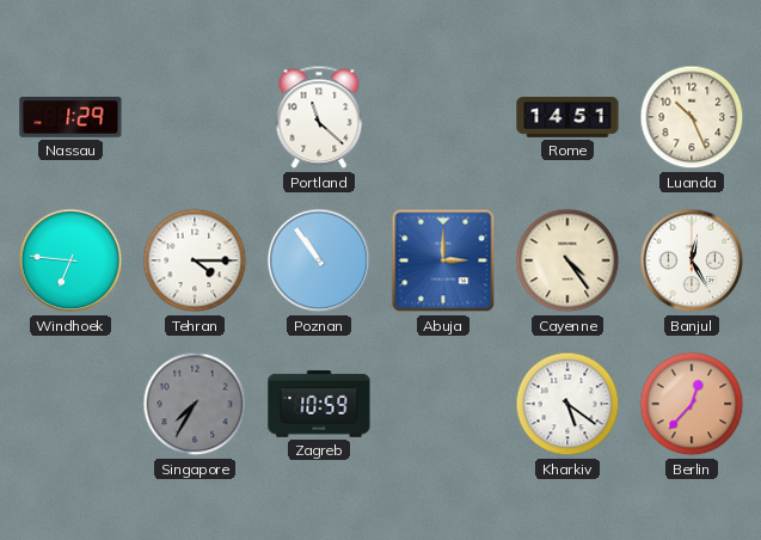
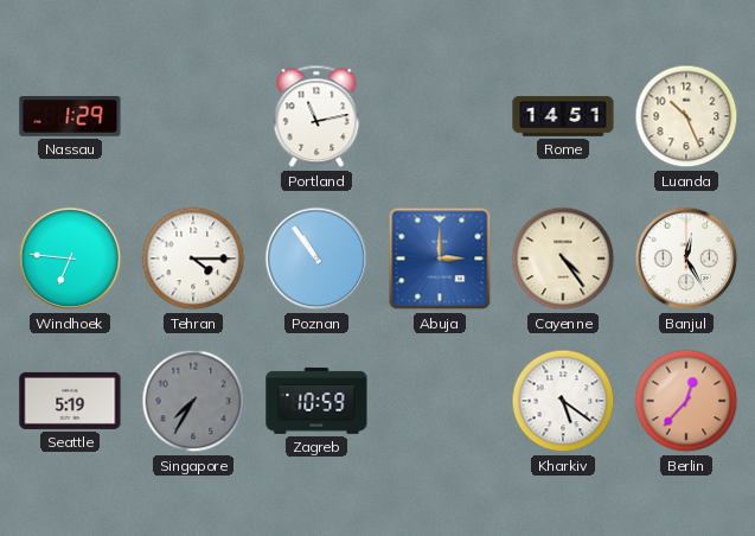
Portland: 11:22 -> 11:13
Seattle: none -> 5:19
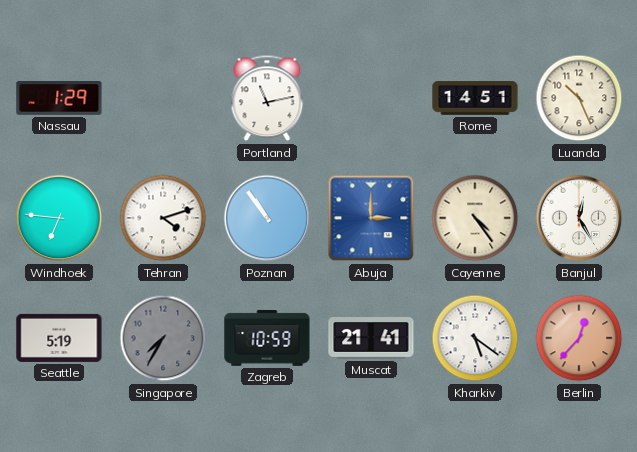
Tehran: 4:15 -> 4:12
Muscat: none -> 21:41
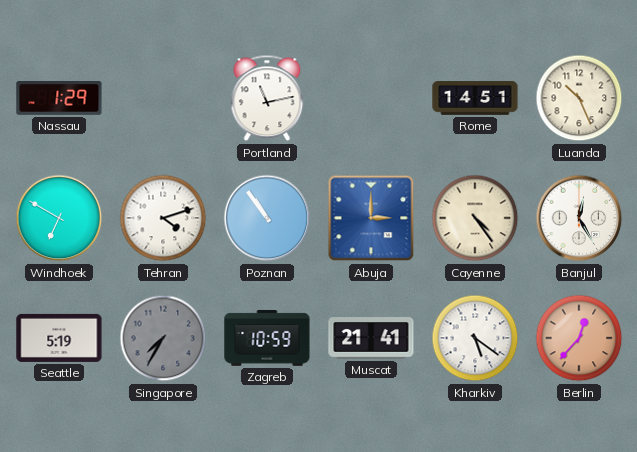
Windhoek: 6:46 -> 6:50
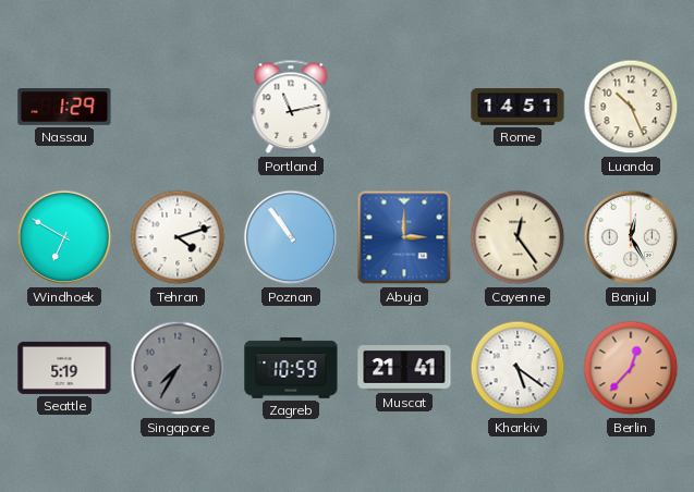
Cayenne: 4:24 -> 12:24
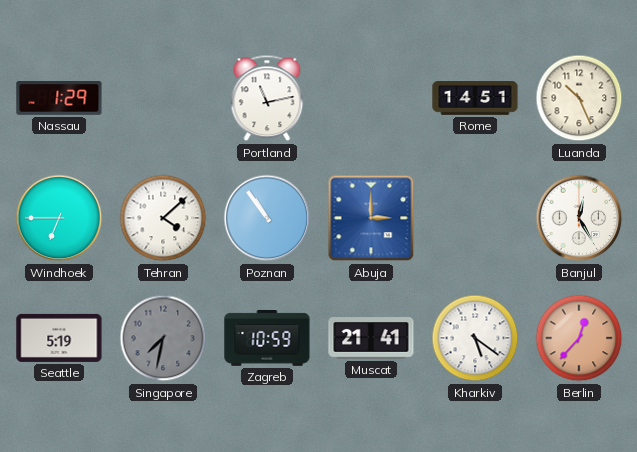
Windhoek: 6:50 -> 6:45
Tehran: 4:12 -> 4:08
Cayenne: 12:24 -> none
Singapore: 7:35 -> 7:32
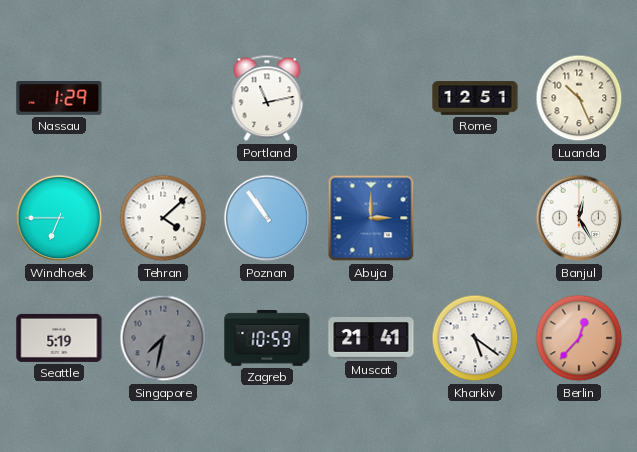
Rome: 14:51 -> 12:51
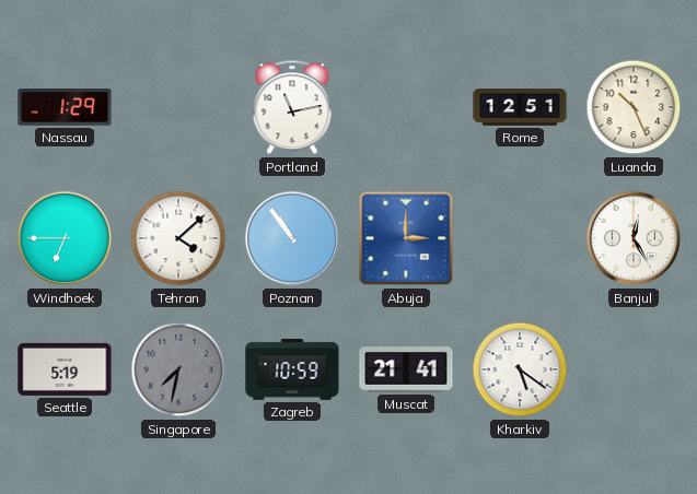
Berlin: 12:37 -> none
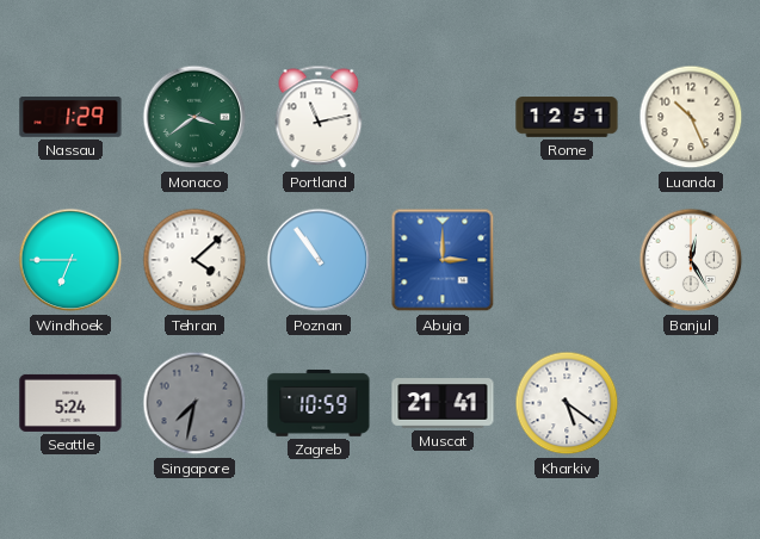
Monaco: none -> 3:39
Seattle: 5:19 -> 5:24
